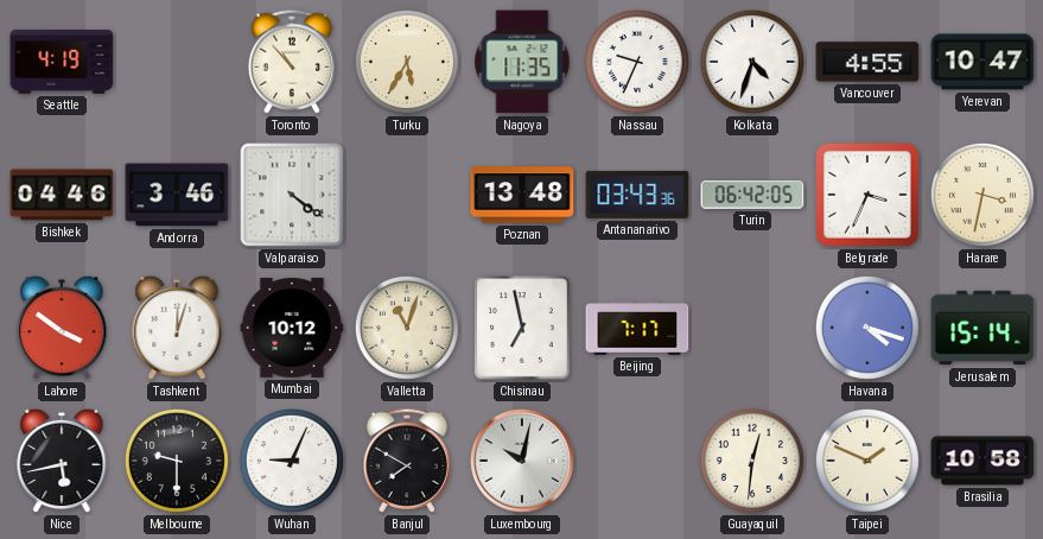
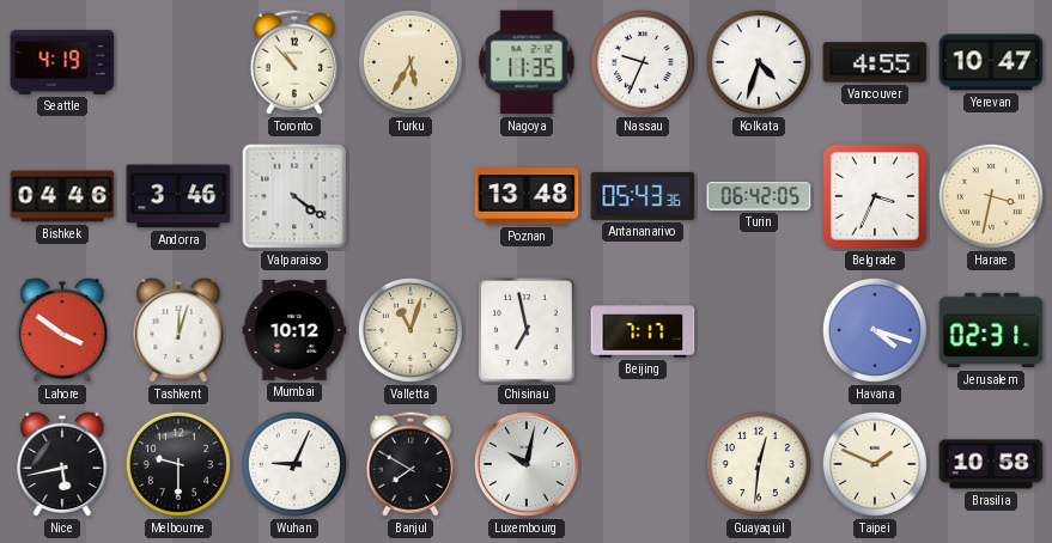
Antananarivo: 03:43 -> 05:43
Jerusalem: 15:14 -> 02:31
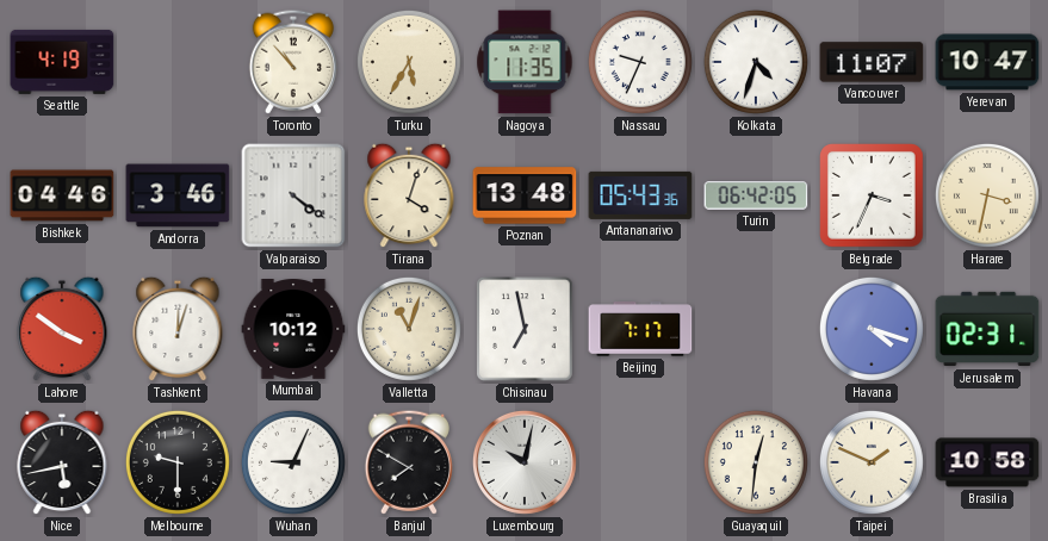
Vancouver: 4:55 -> 11:07
Tirana: none -> 4:03
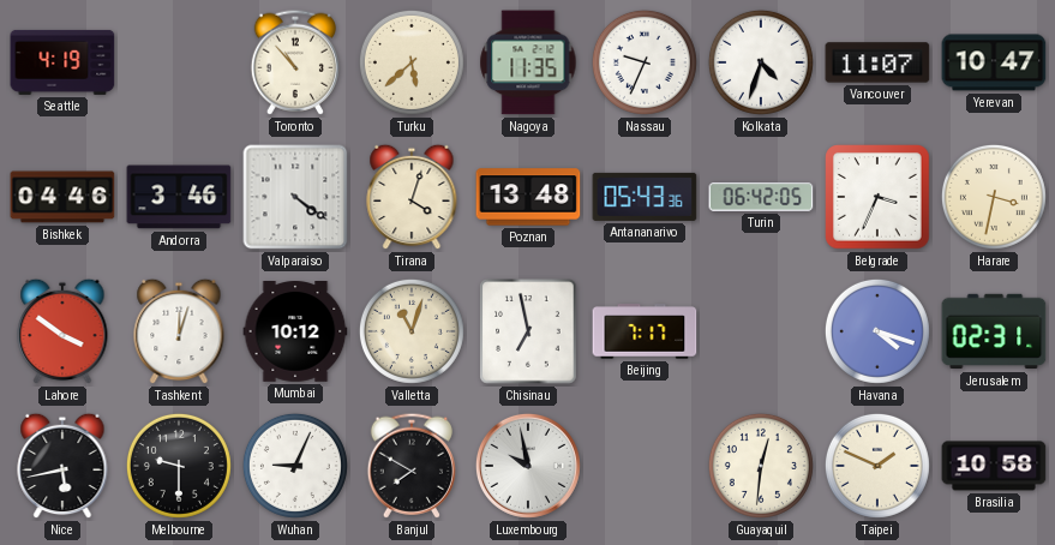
Turku: 5:35 -> 5:38
Luxembourg: 10:02 -> 9:58
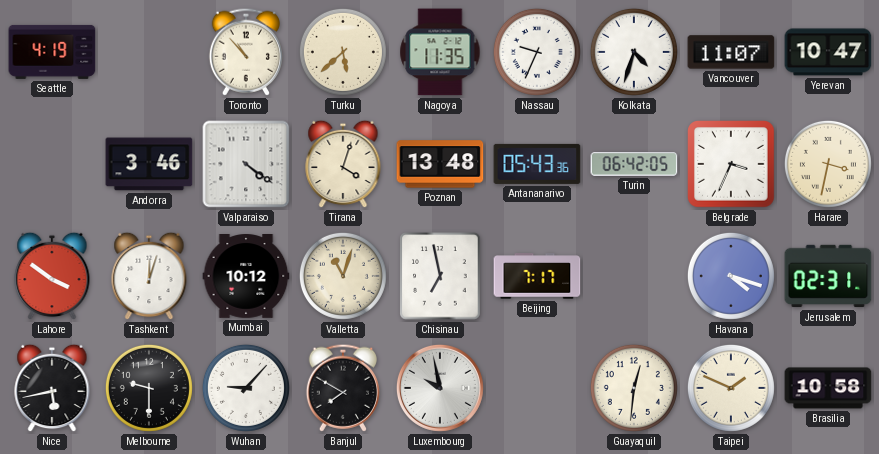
Bishkek: 04:46 -> none
Wuhan: 9:04 -> 9:07
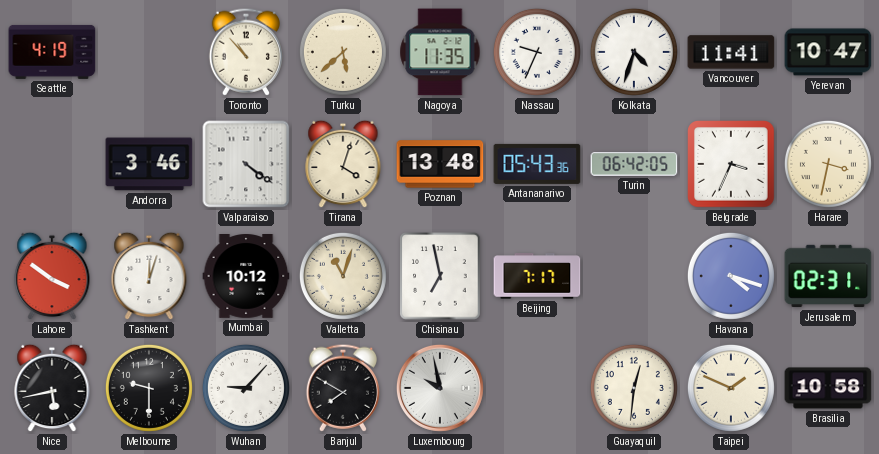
Vancouver: 11:07 -> 11:41
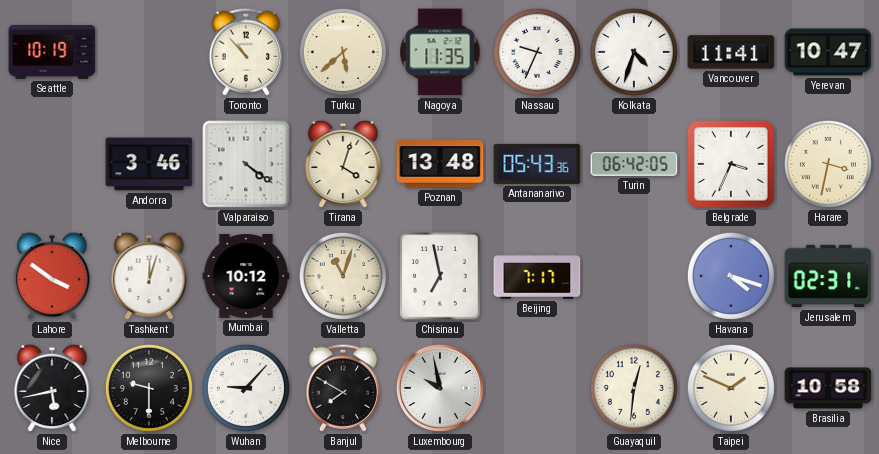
Seattle: 4:19 -> 10:19
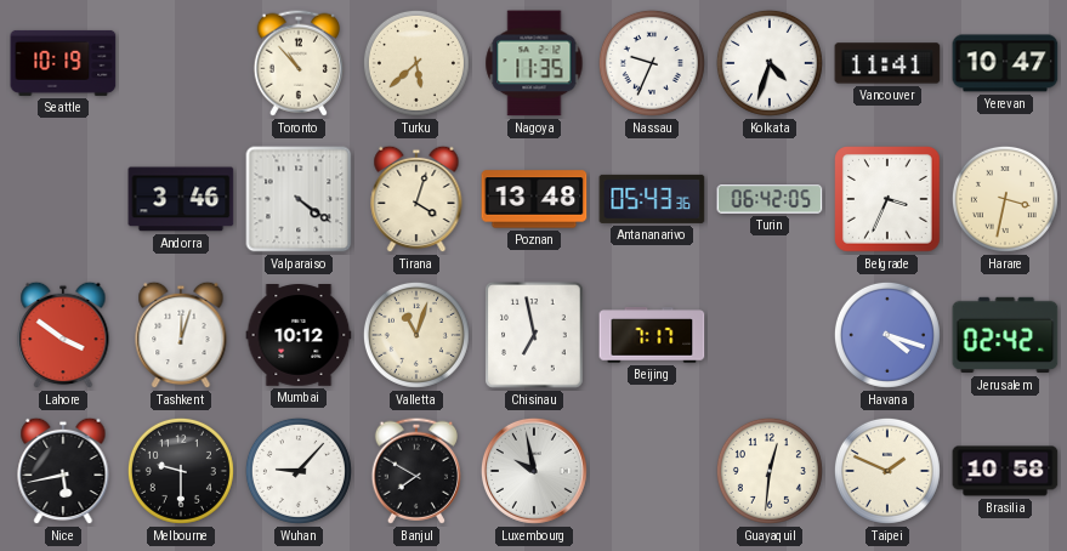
Jerusalem: 02:31 -> 02:42
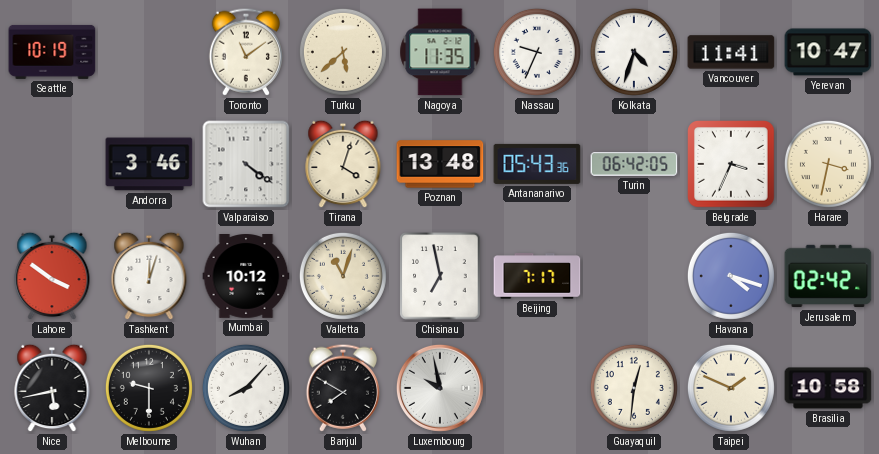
Toronto: 10:53 -> 11:09
Wuhan: 9:07 -> 8:07
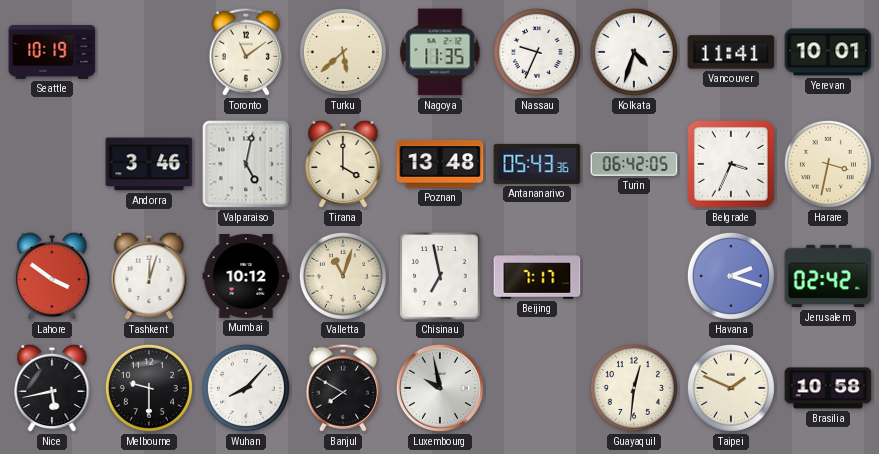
Yerevan: 10:47 -> 10:01
Valparaiso: 4:21 -> 5:02
Tirana: 4:03 -> 4:00
Havana: 4:18 -> 2:18
